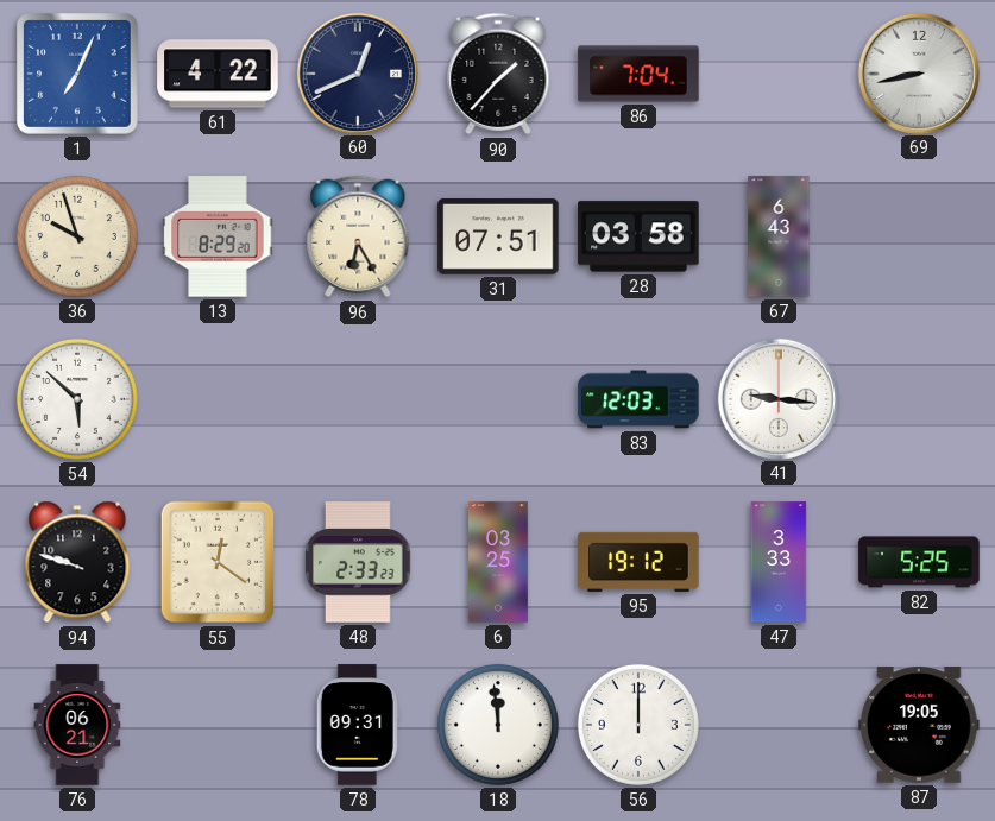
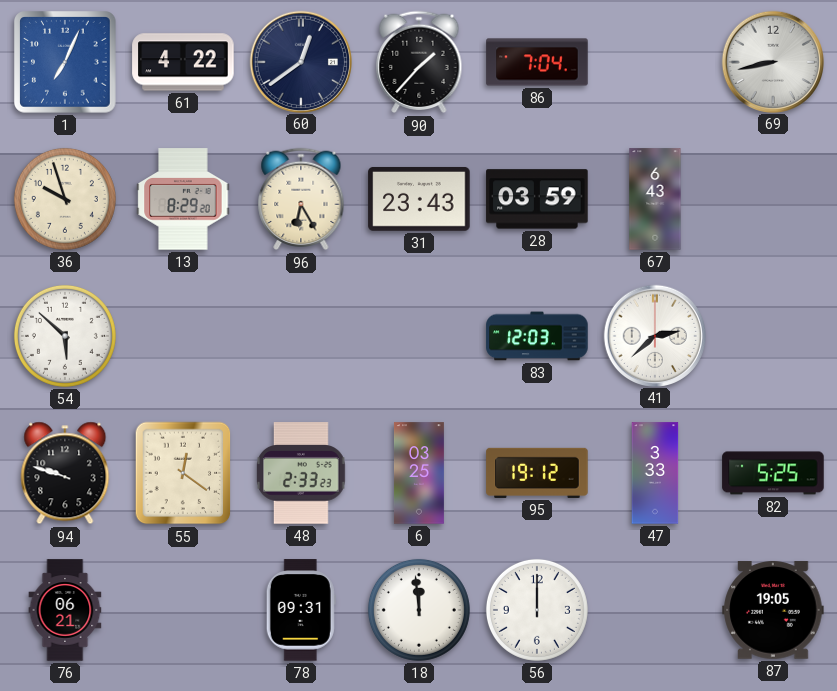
60: 12:41 -> 12:39
31: 07:51 -> 23:43
28: 03:58 -> 03:59
41: 9:16 -> 2:38
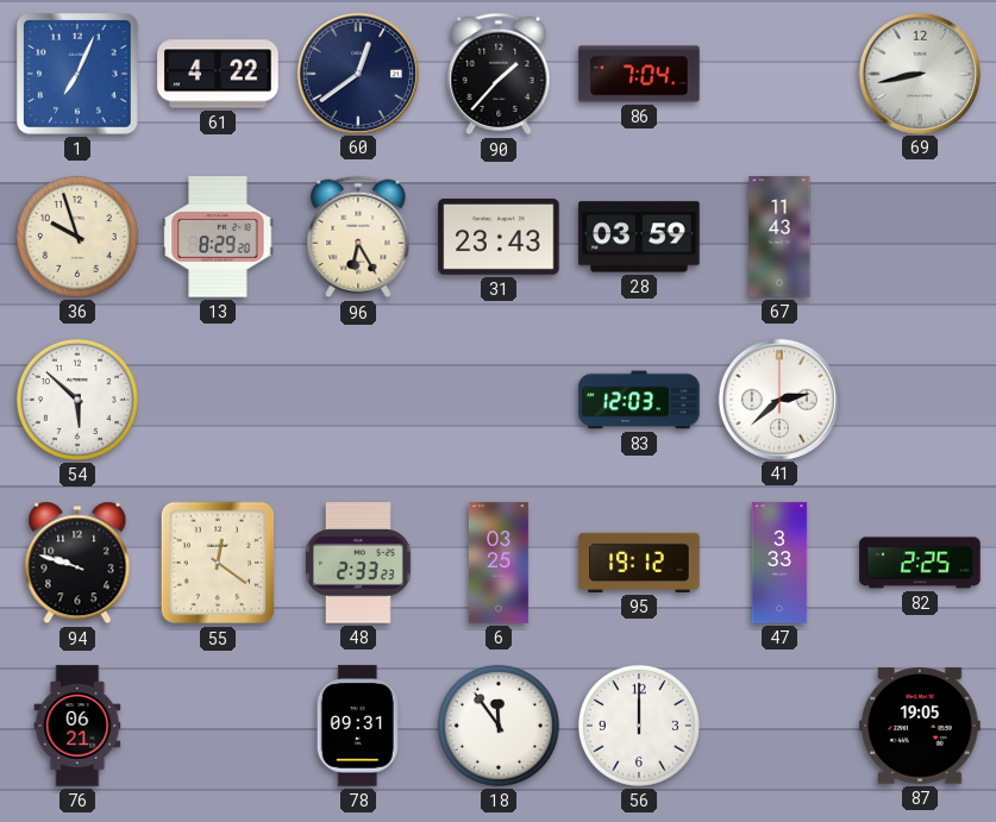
67: 6:43 -> 11:43
82: 5:25 -> 2:25
18: 11:59 -> 11:54
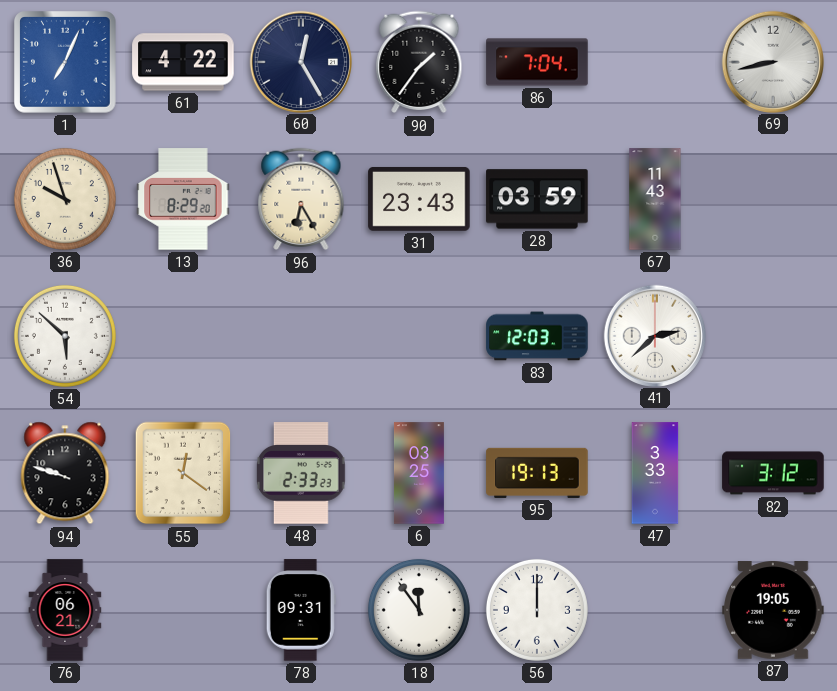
60: 12:39 -> 12:25
90: 1:37 -> 1:36
95: 19:12 -> 19:13
82: 2:25 -> 3:12
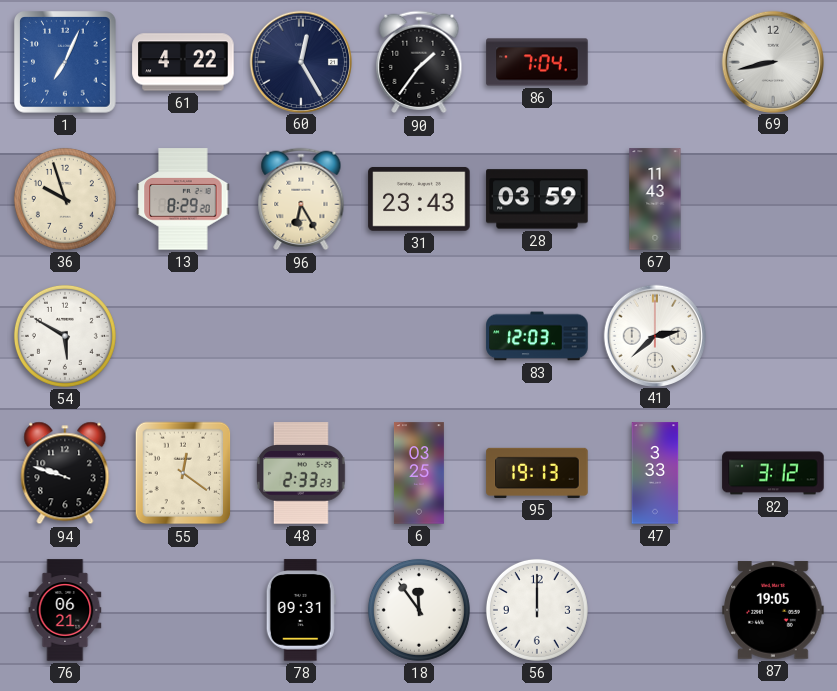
54: 5:52 -> 5:50
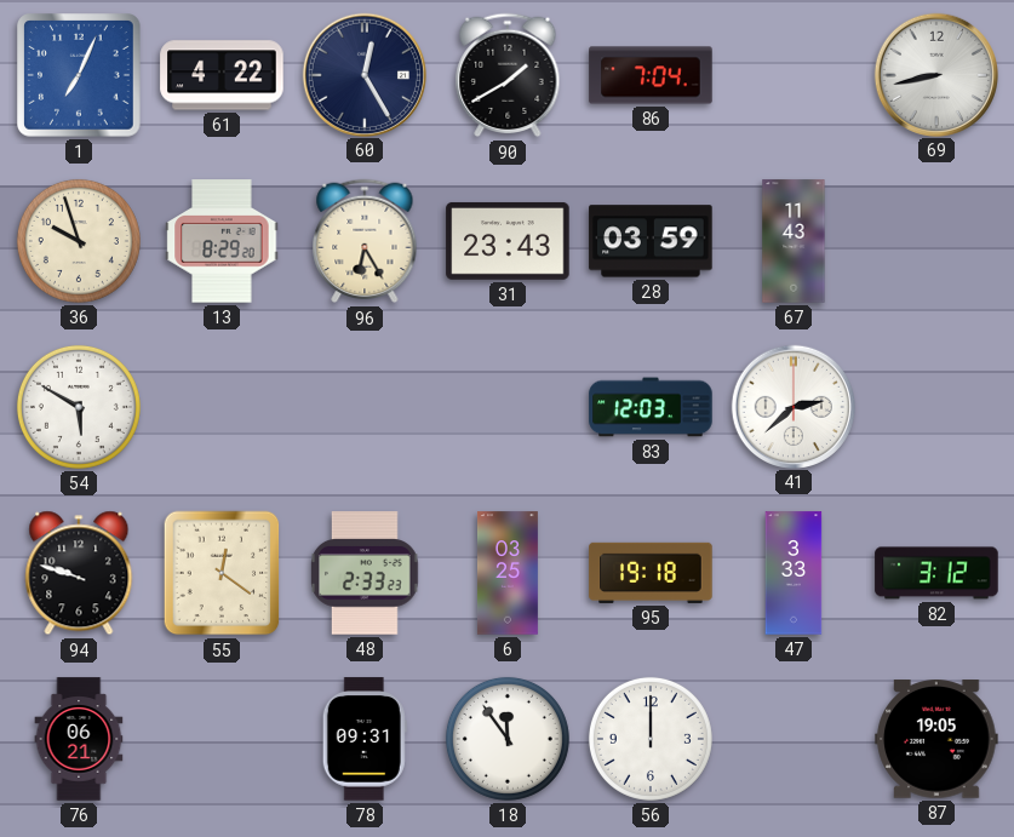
90: 1:36 -> 1:40
95: 19:13 -> 19:18
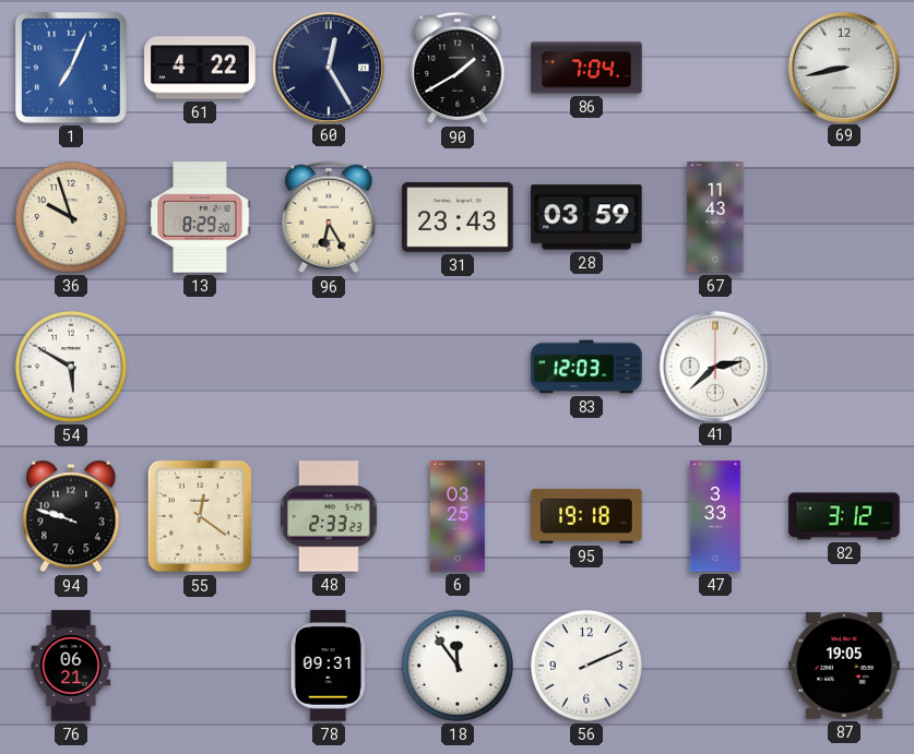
56: 12:00 -> 2:11
